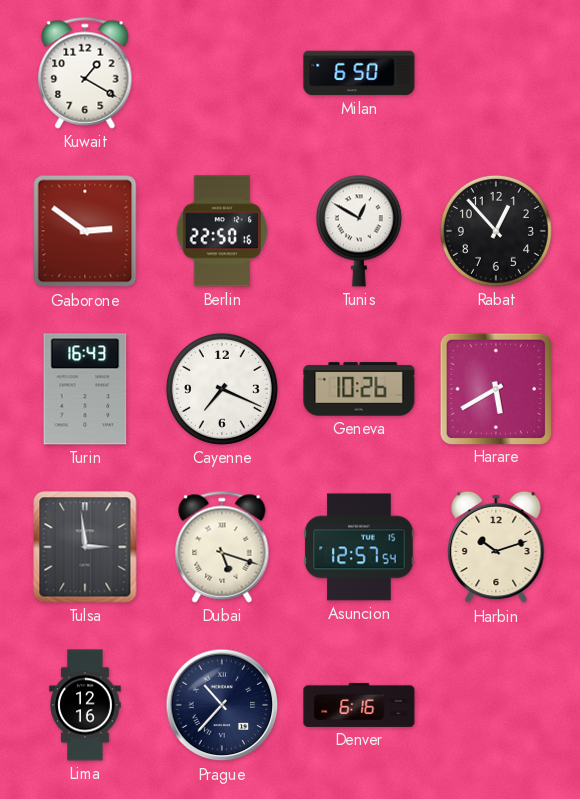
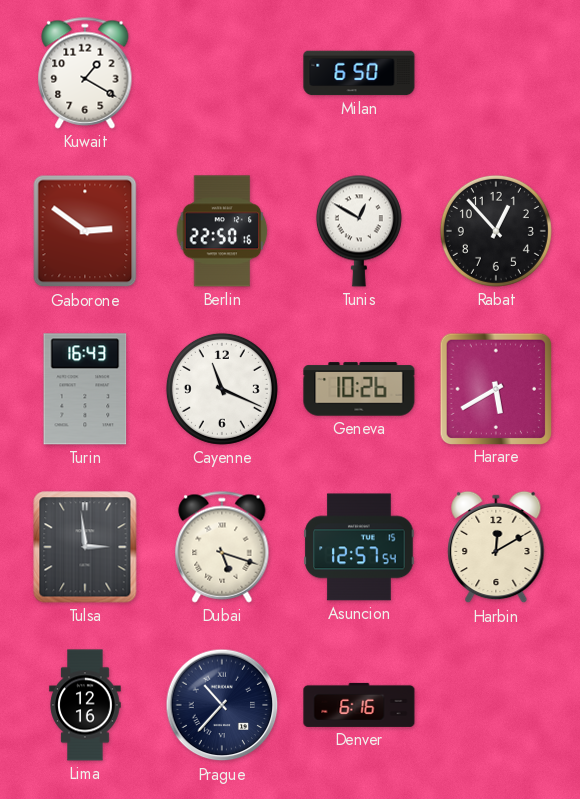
Cayenne: 7:19 -> 11:19
Harbin: 10:12 -> 12:10
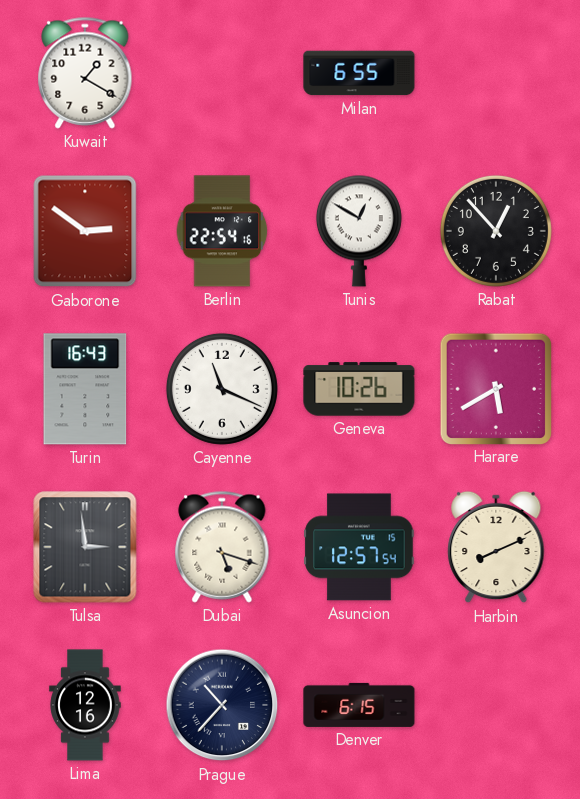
Milan: 6:50 -> 6:55
Berlin: 22:50 -> 22:54
Harbin: 12:10 -> 8:11
Denver: 6:16 -> 6:15
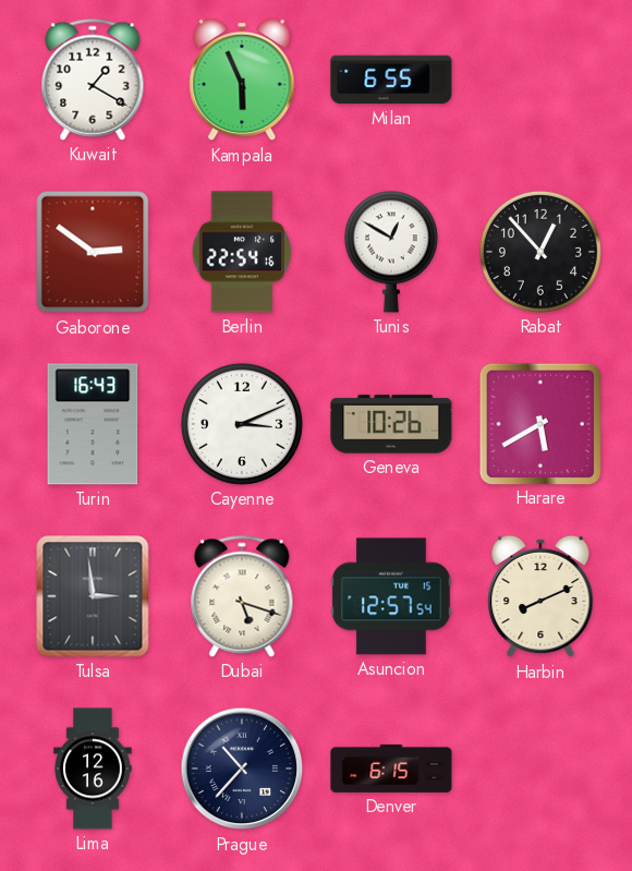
Kampala: none -> 5:56
Cayenne: 11:19 -> 3:11
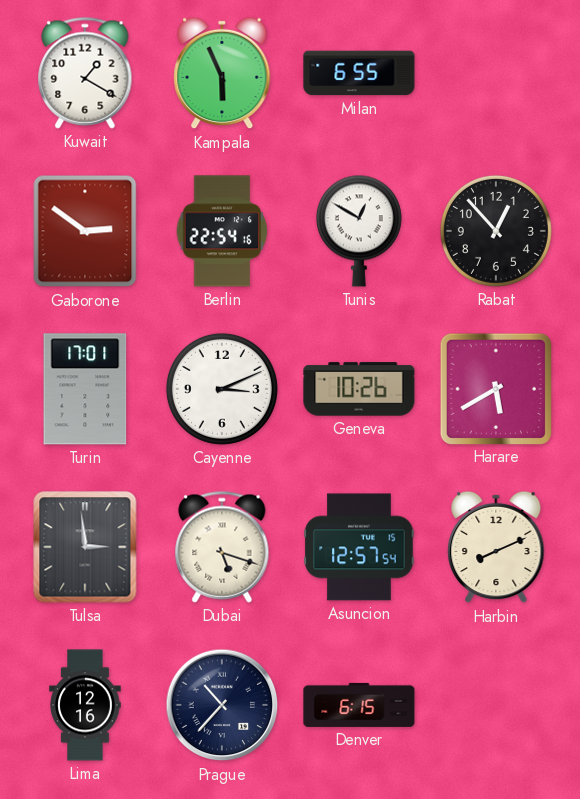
Turin: 16:43 -> 17:01
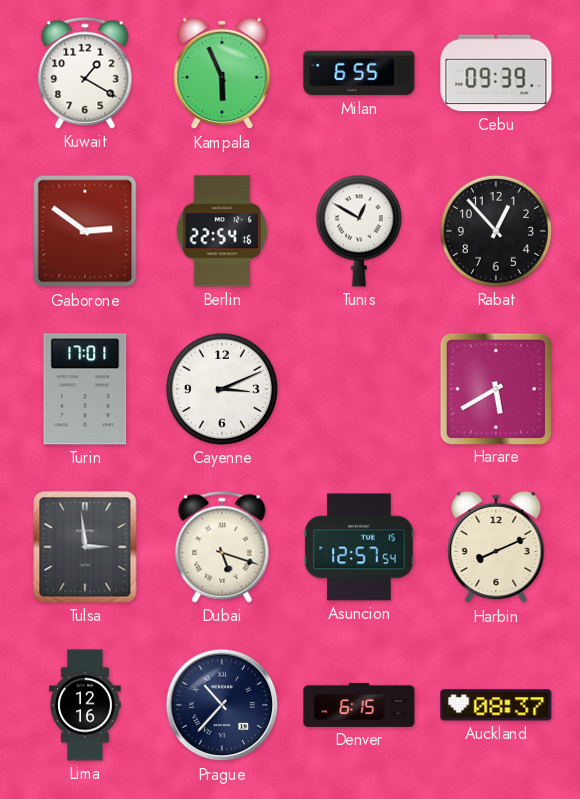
Cebu: none -> 09:39
Geneva: 10:26 -> none
Auckland: none -> 08:37
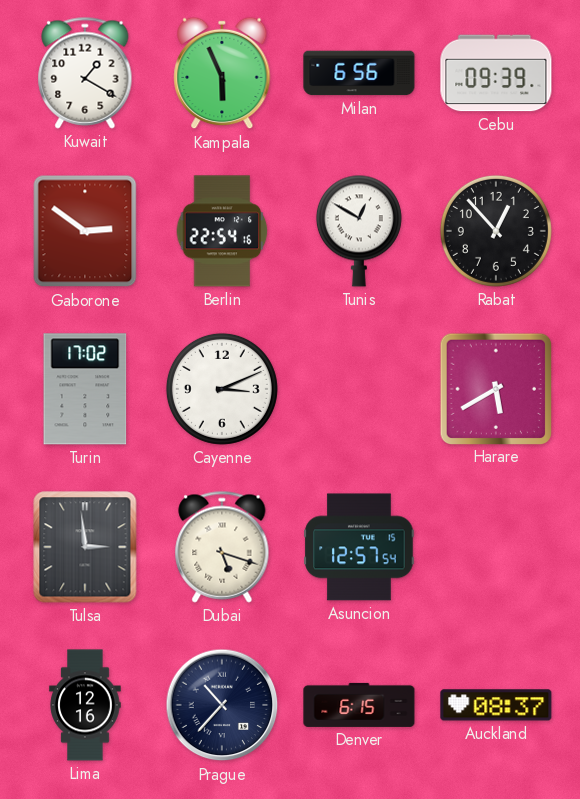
Milan: 6:55 -> 6:56
Turin: 17:01 -> 17:02
Harbin: 8:11 -> none
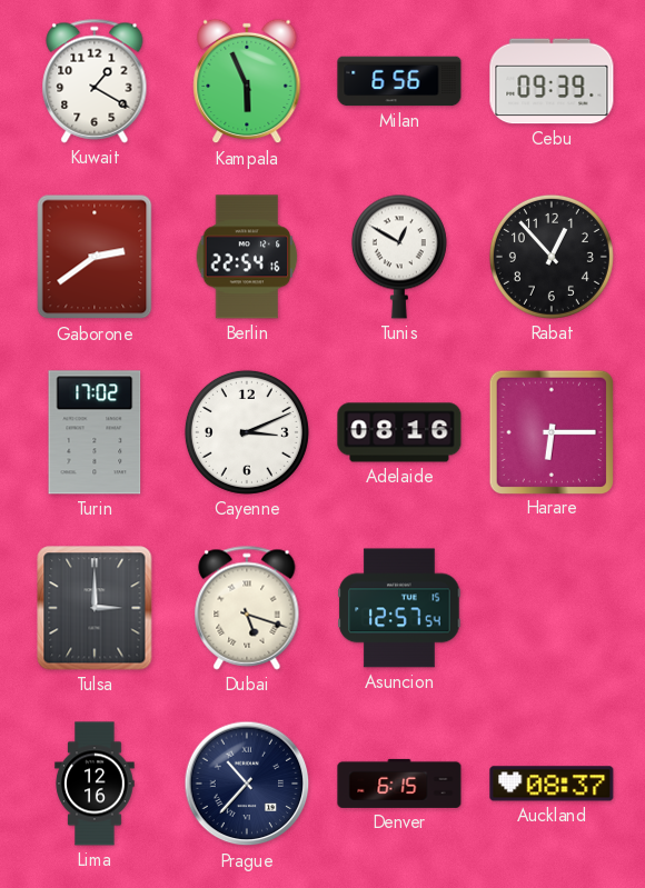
Gaborone: 2:51 -> 2:39
Adelaide: none -> 08:16
Harare: 5:40 -> 6:15
Tulsa: 2:59 -> 3:00
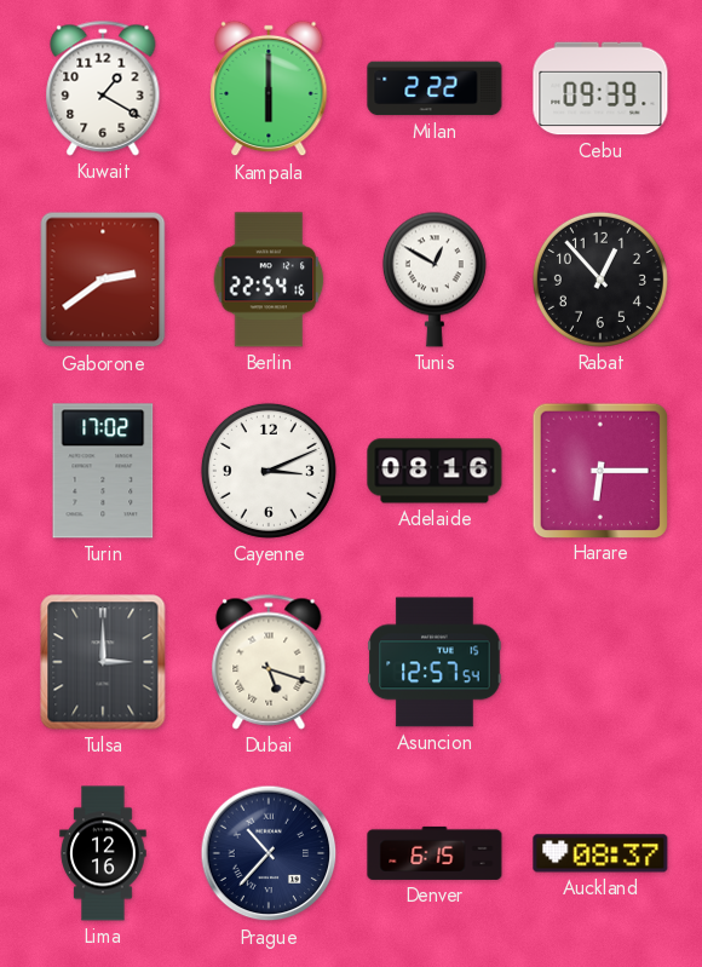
Kampala: 5:56 -> 6:00
Milan: 6:56 -> 2:22
